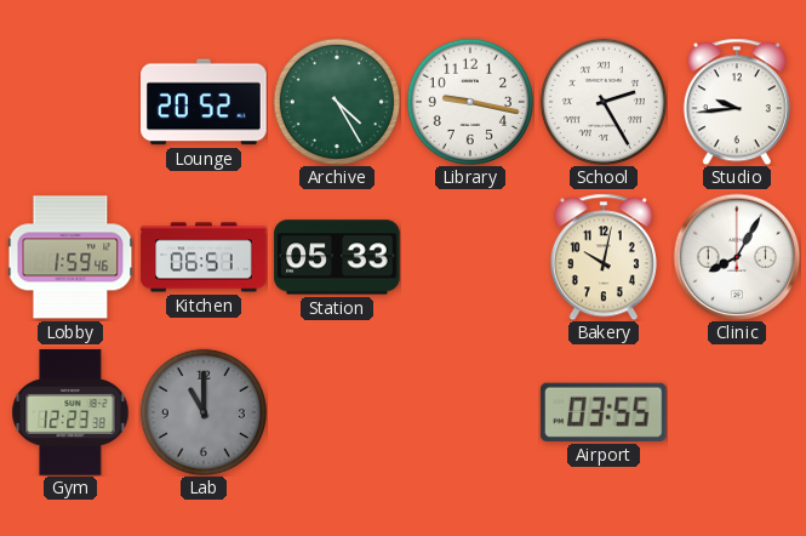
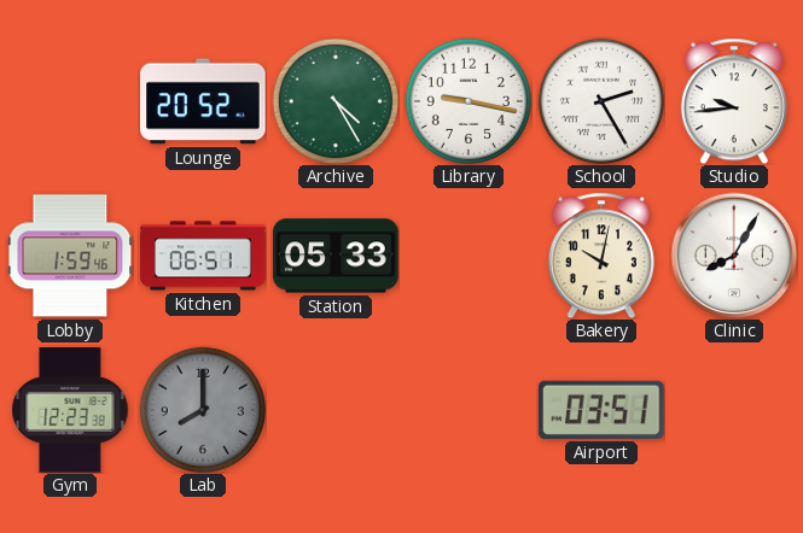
Lab: 11:00 -> 8:00
Airport: 03:55 -> 03:51
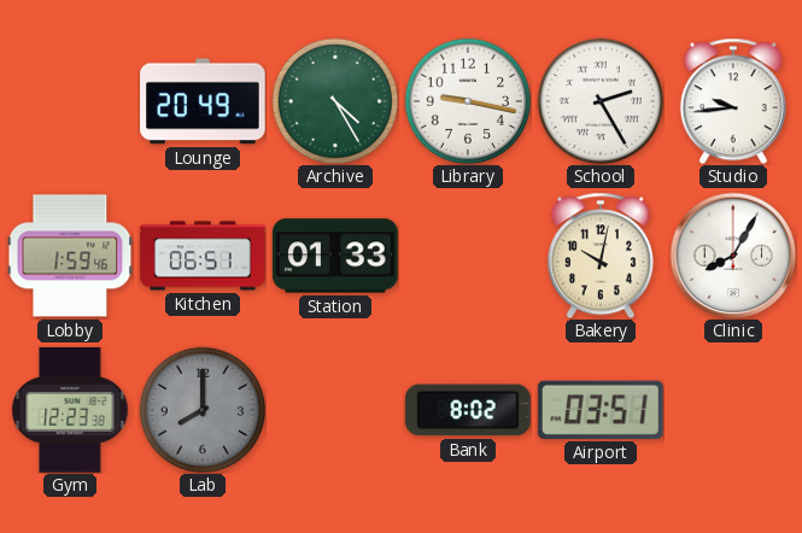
Lounge: 20:52 -> 20:49
Station: 05:33 -> 01:33
Bank: none -> 8:02
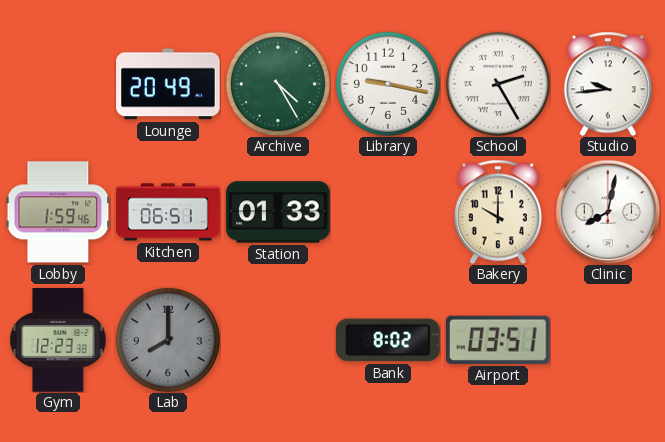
Bakery: 10:02 -> 10:00
Clinic: 8:05 -> 8:02
